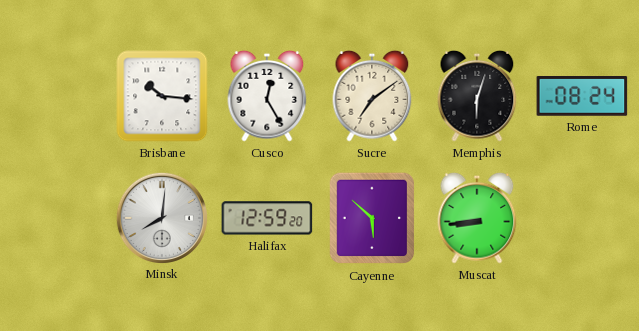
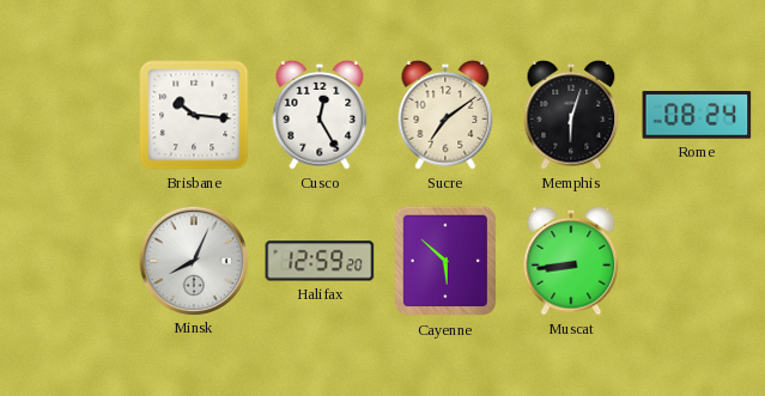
Minsk: 8:01 -> 8:04
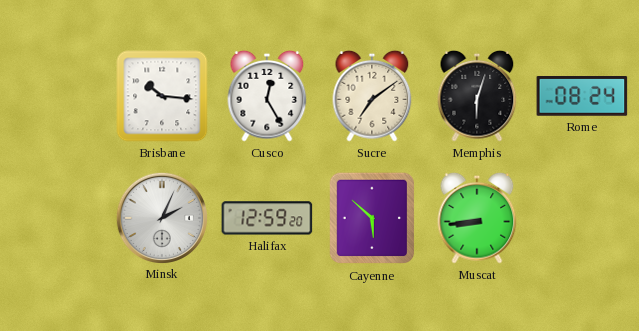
Minsk: 8:04 -> 2:04
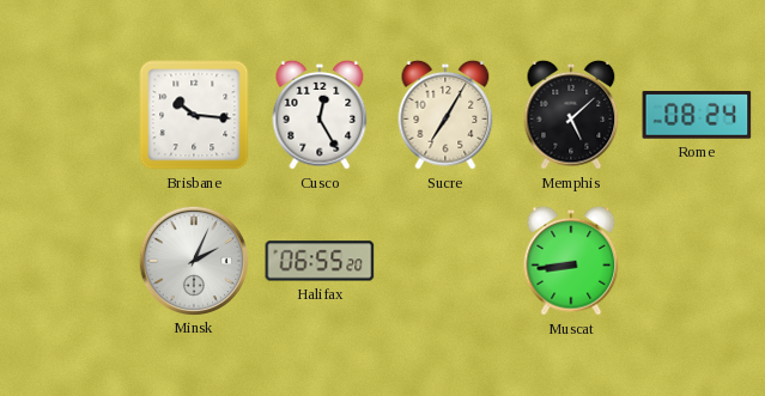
Sucre: 7:09 -> 7:05
Memphis: 6:03 -> 5:08
Halifax: 12:59 -> 06:55
Cayenne: 5:52 -> none
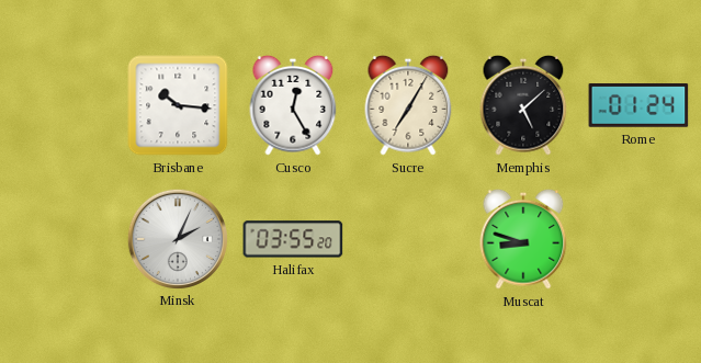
Rome: 08:24 -> 01:24
Halifax: 06:55 -> 03:55
Muscat: 8:44 -> 8:48
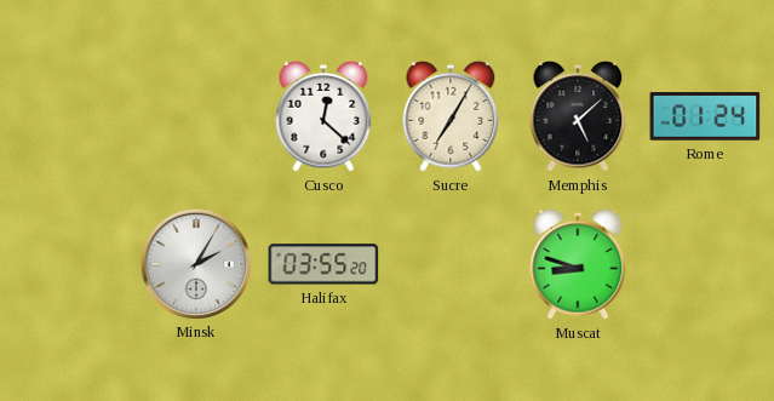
Brisbane: 10:16 -> none
Cusco: 12:25 -> 12:22
Minsk: 2:04 -> 2:05
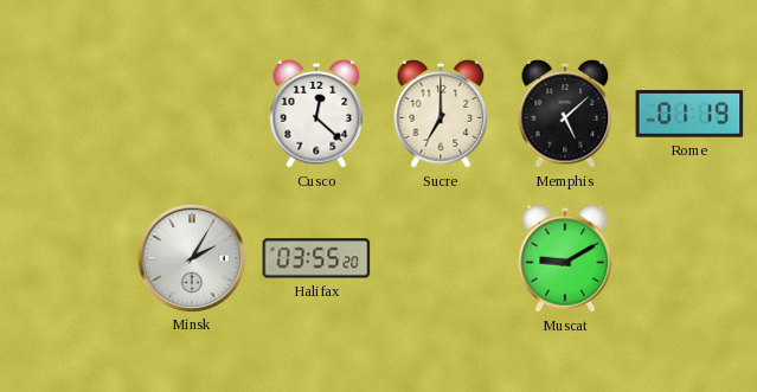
Sucre: 7:05 -> 7:00
Rome: 01:24 -> 01:19
Muscat: 8:48 -> 9:10
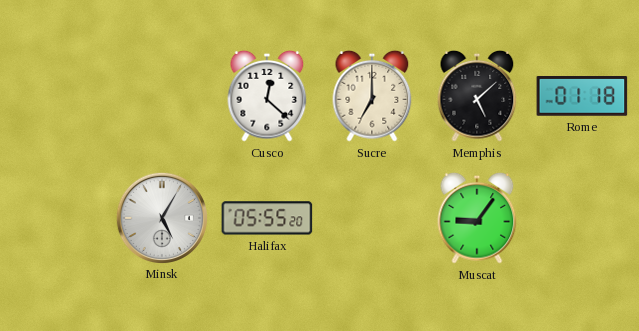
Rome: 01:19 -> 01:18
Minsk: 2:05 -> 5:05
Halifax: 03:55 -> 05:55
Muscat: 9:10 -> 9:06
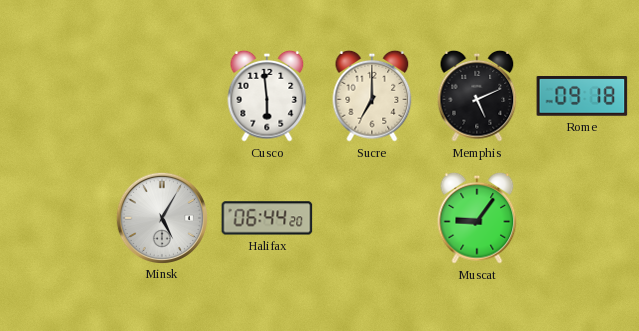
Cusco: 12:22 -> 5:59
Memphis: 5:08 -> 5:11
Rome: 01:18 -> 09:18
Halifax: 05:55 -> 06:44
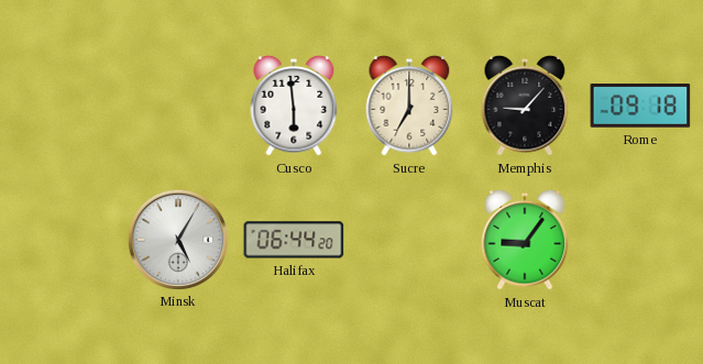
Memphis: 5:11 -> 9:07
